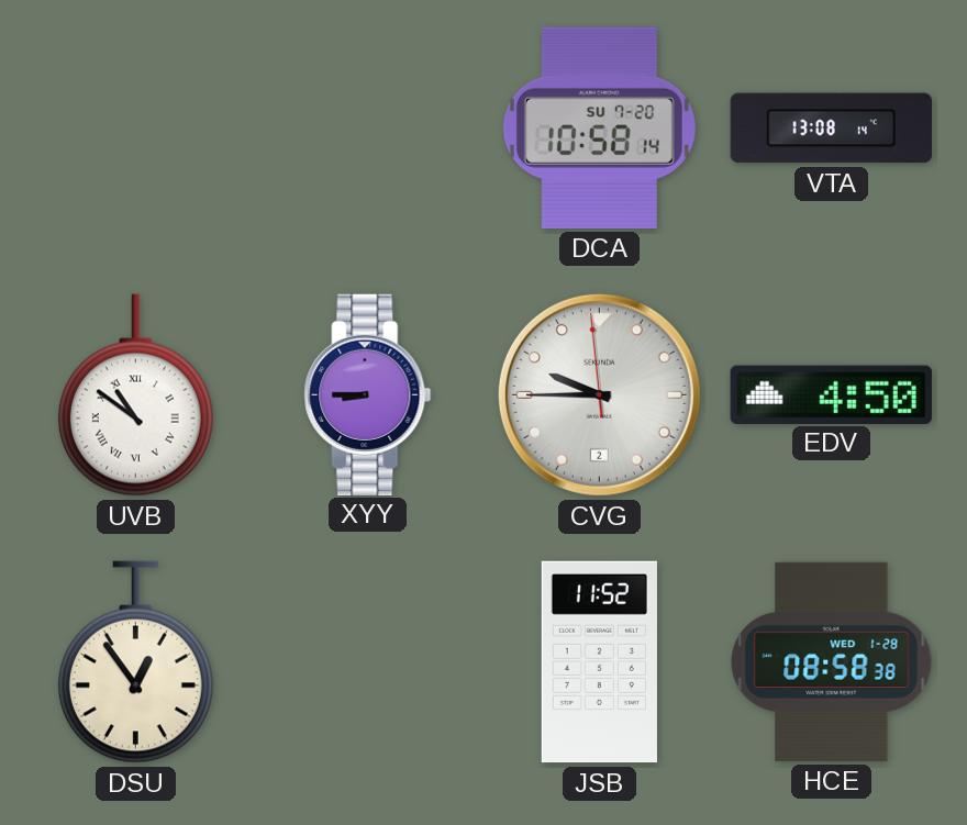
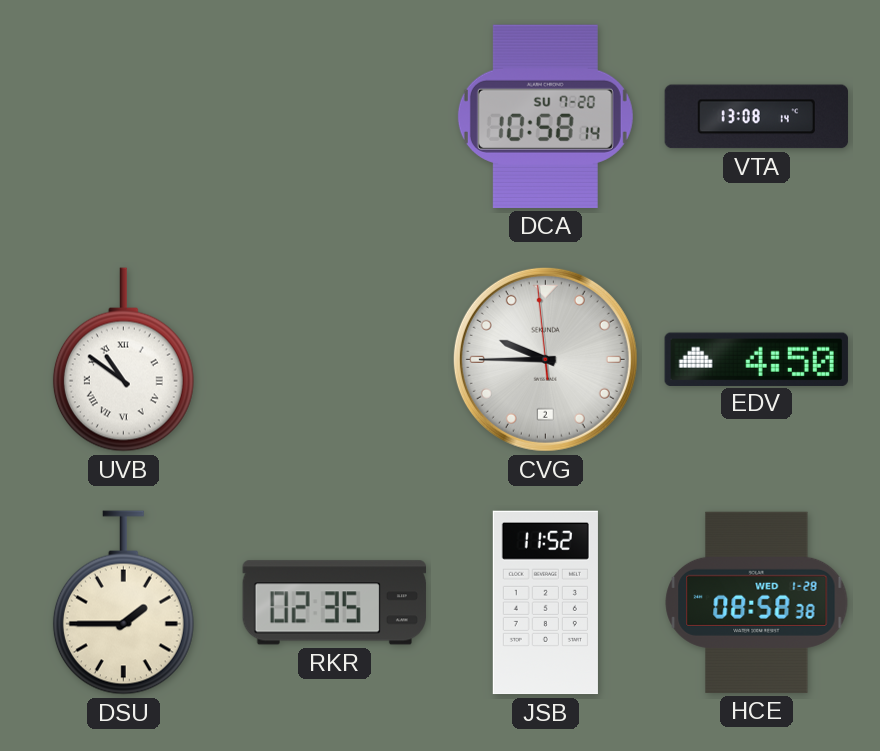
XYY: 8:45 -> none
DSU: 12:54 -> 1:45
RKR: none -> 02:35
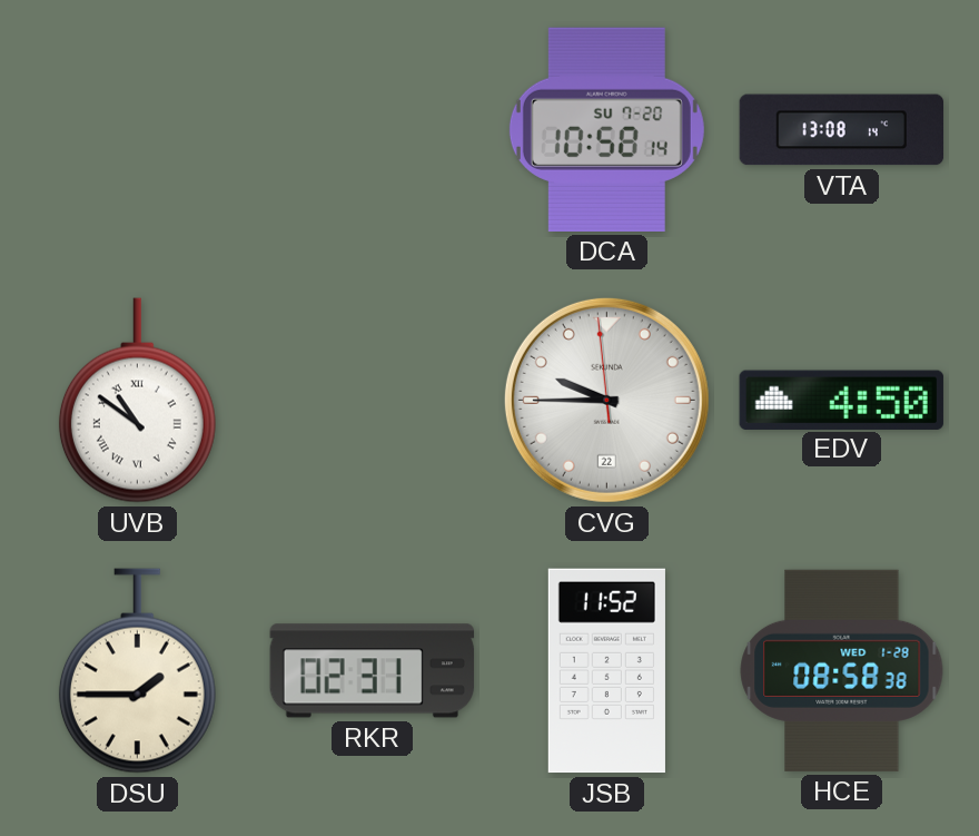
CVG date: 2 -> 22
RKR: 02:35 -> 02:31
